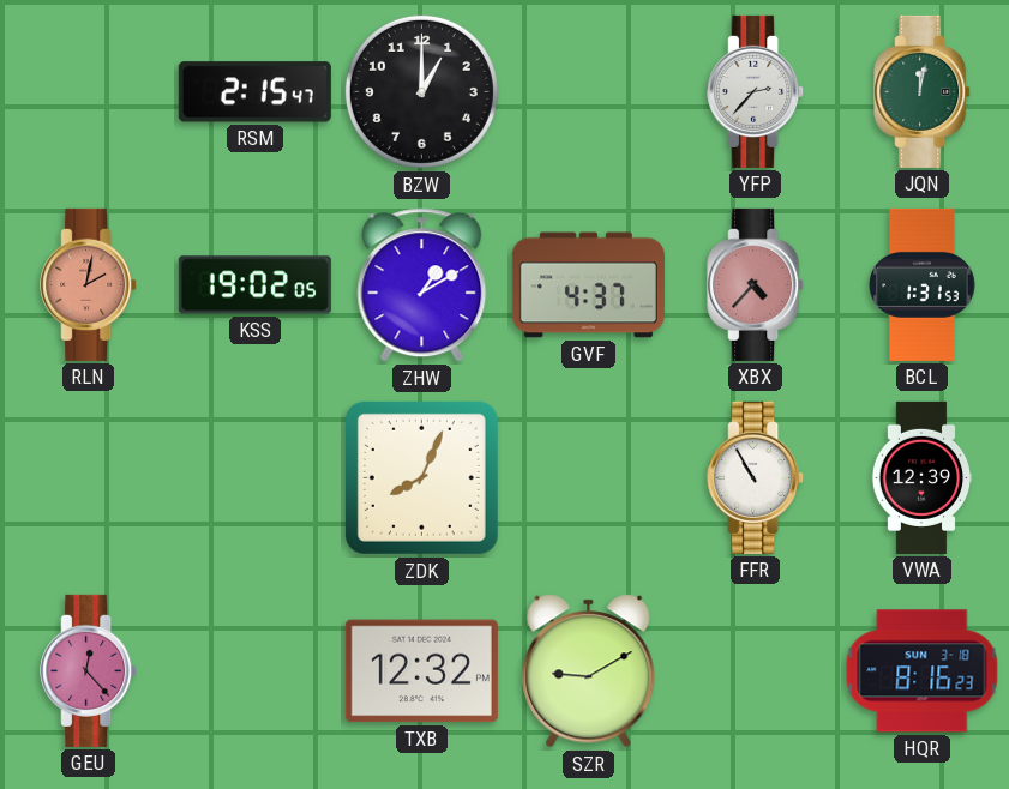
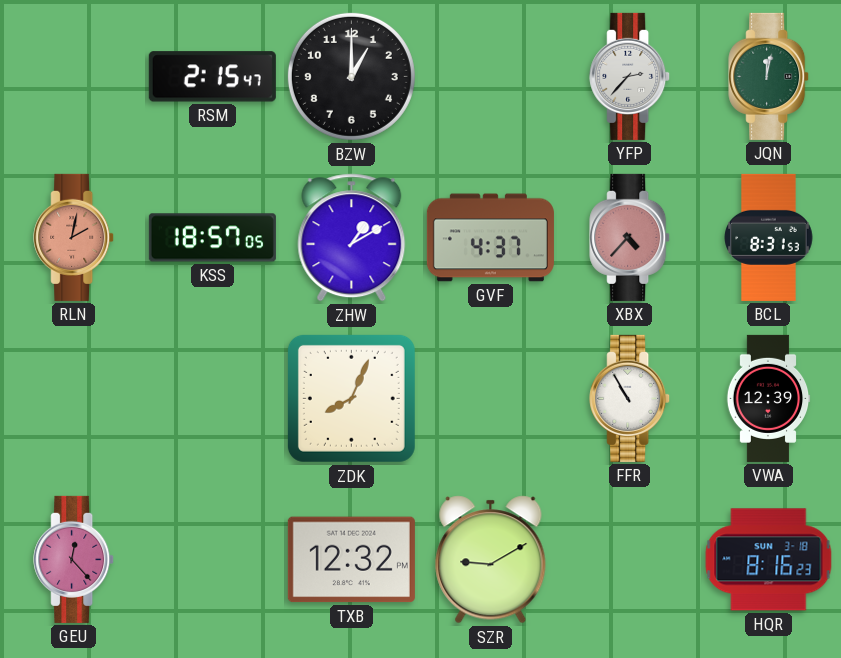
KSS: 19:02 -> 18:57
BCL: 1:31 -> 8:31
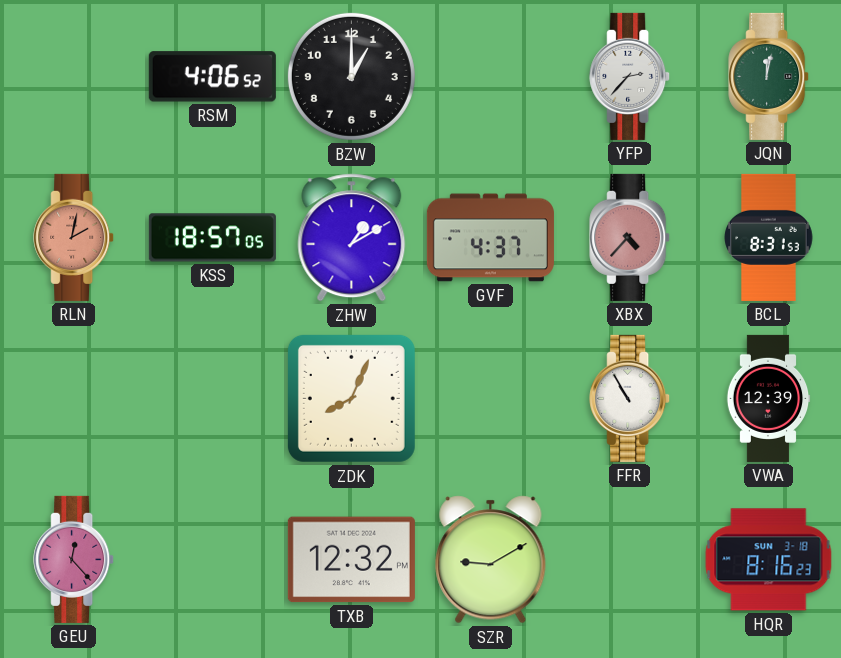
RSM: 2:15 -> 4:06
